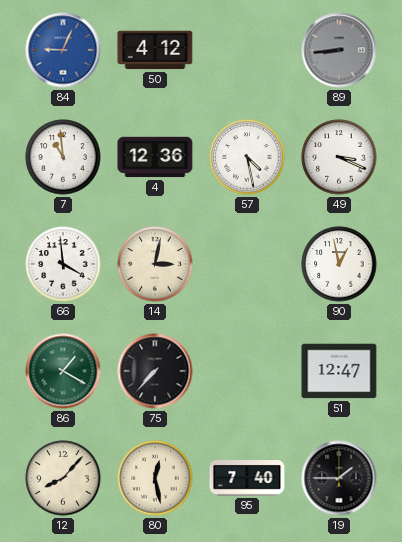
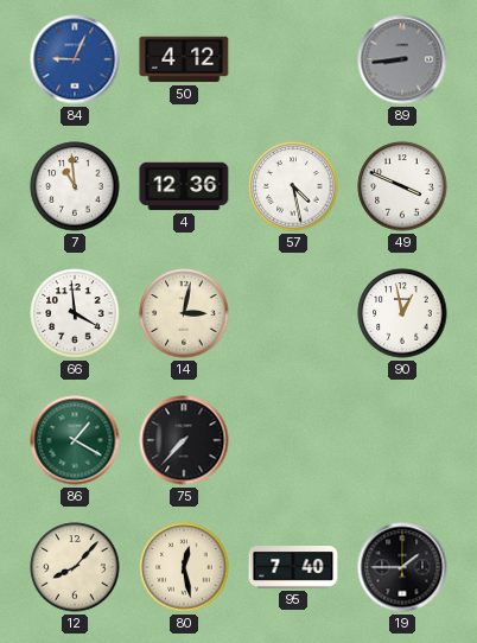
49: 3:19 -> 3:49
51: 12:47 -> none
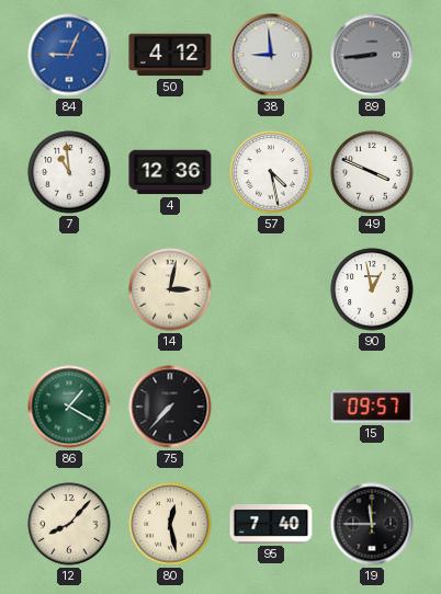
38: none -> 8:59
66: 3:59 -> none
15: none -> 09:57
19: 1:45 -> 11:45
